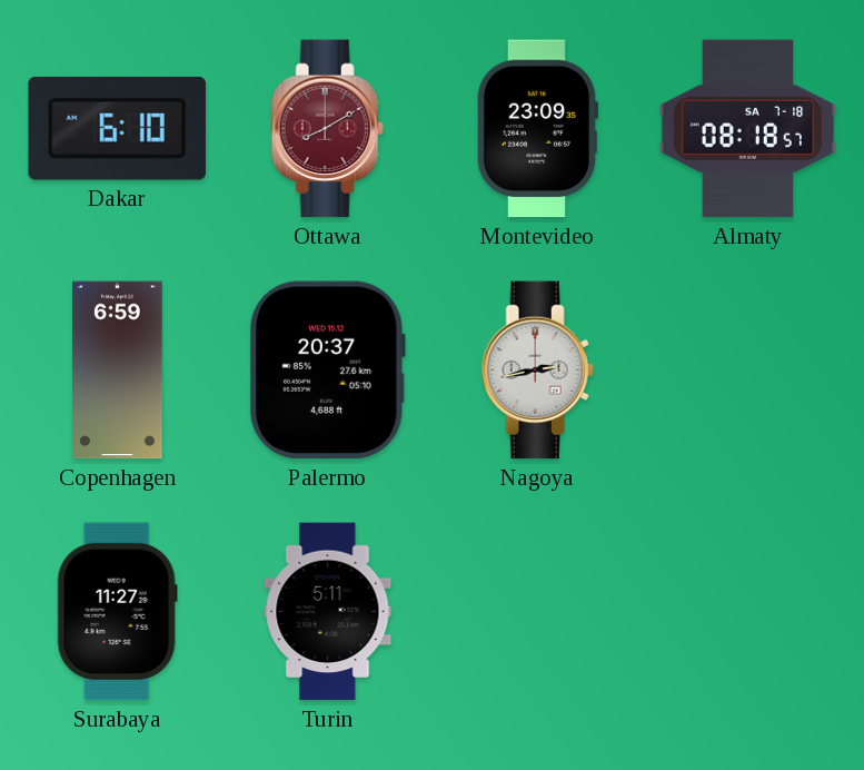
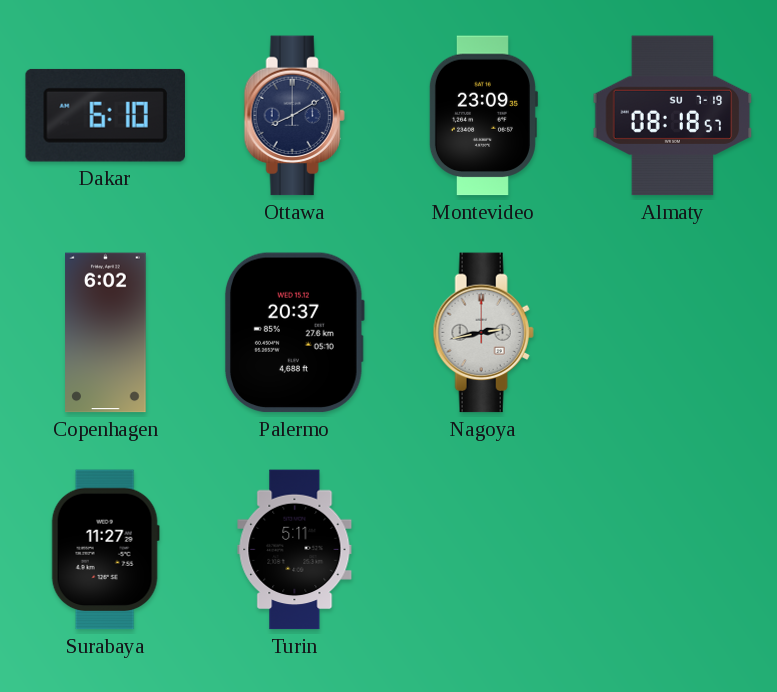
Ottawa dial: burgundy -> navy
Almaty date: SA 7-18 -> SU 7-19
Copenhagen: 6:59 -> 6:02
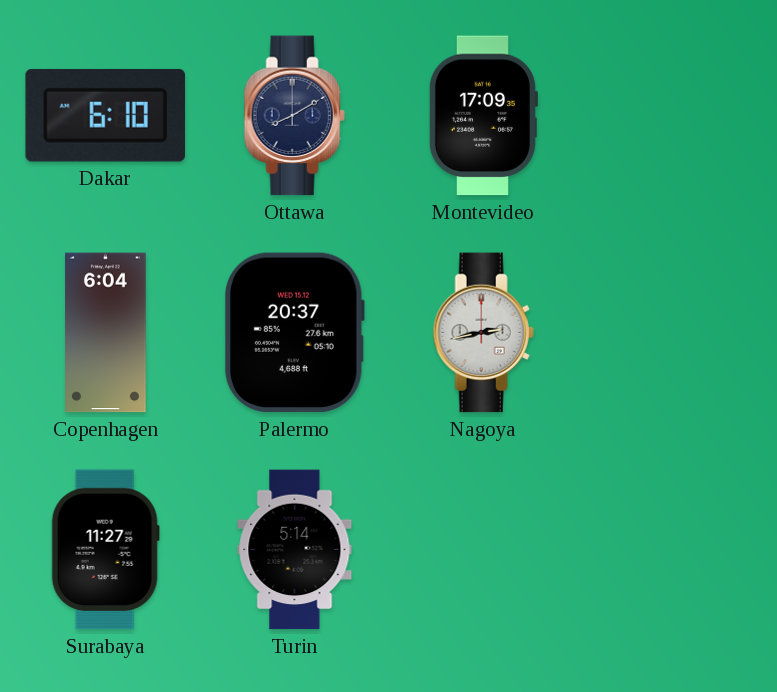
Montevideo: 23:09 -> 17:09
Almaty: 08:18 -> none
Copenhagen: 6:02 -> 6:04
Turin: 5:11 -> 5:14
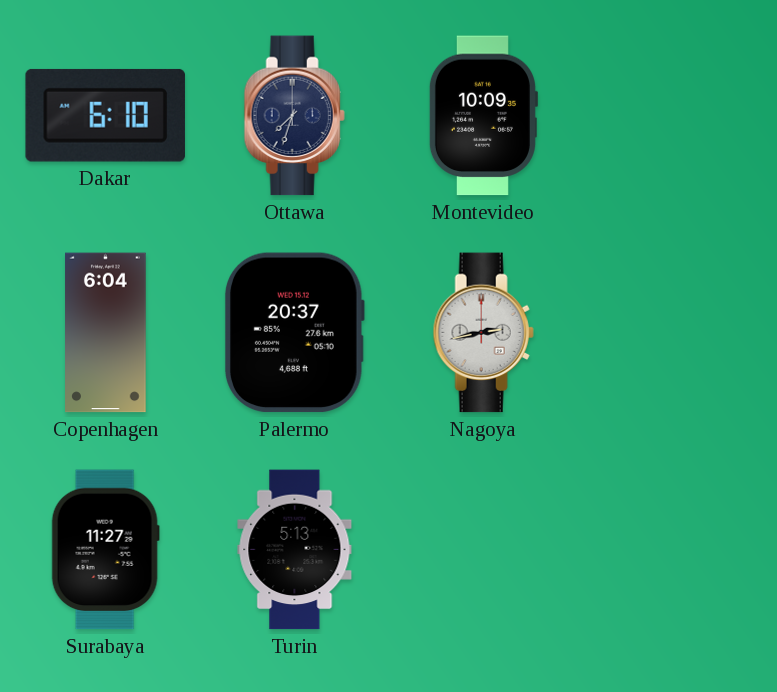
Ottawa: 8:10 -> 7:33
Montevideo: 17:09 -> 10:09
Turin: 5:14 -> 5:13
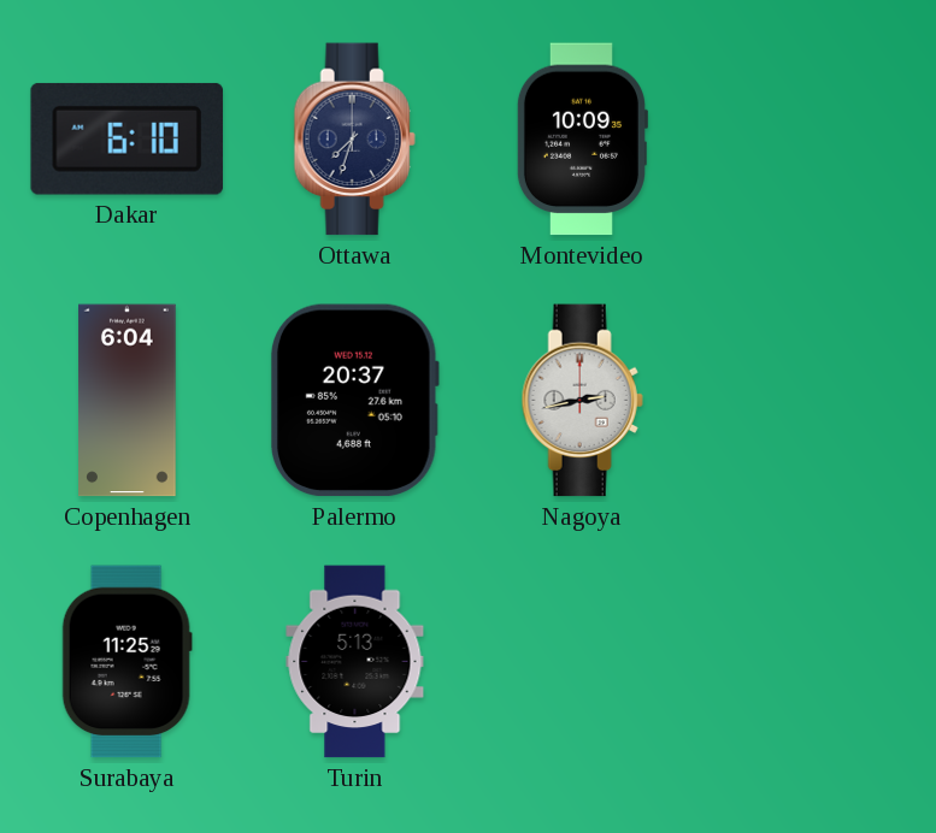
Surabaya: 11:27 -> 11:25
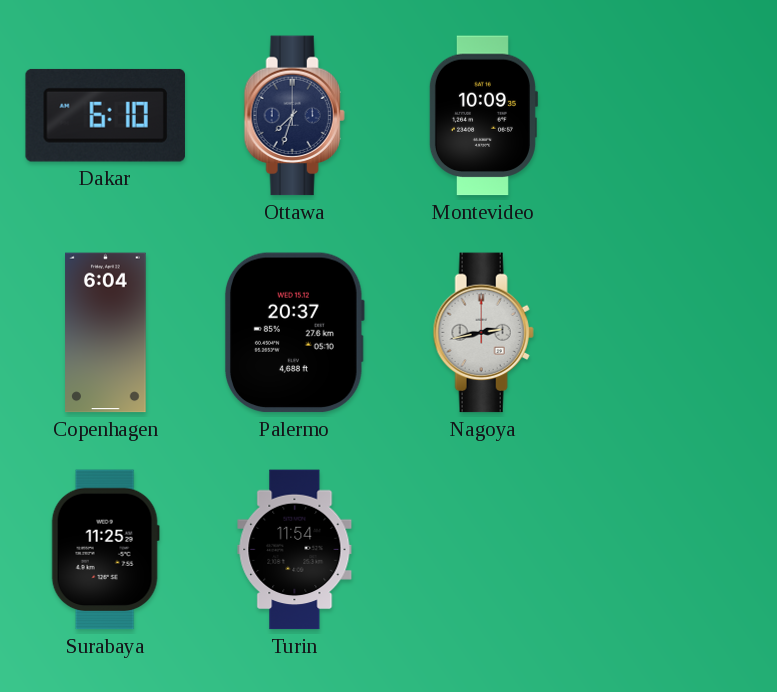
Turin: 5:13 -> 11:54
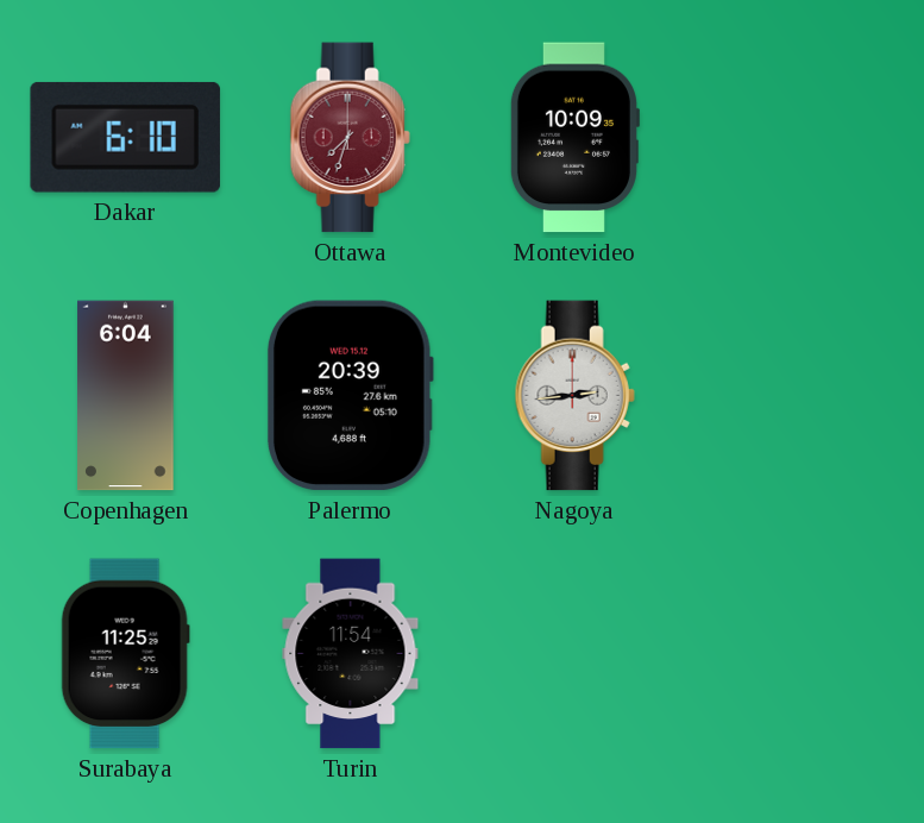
Ottawa dial: navy -> burgundy
Palermo: 20:37 -> 20:39
Nagoya: 2:43 -> 2:44
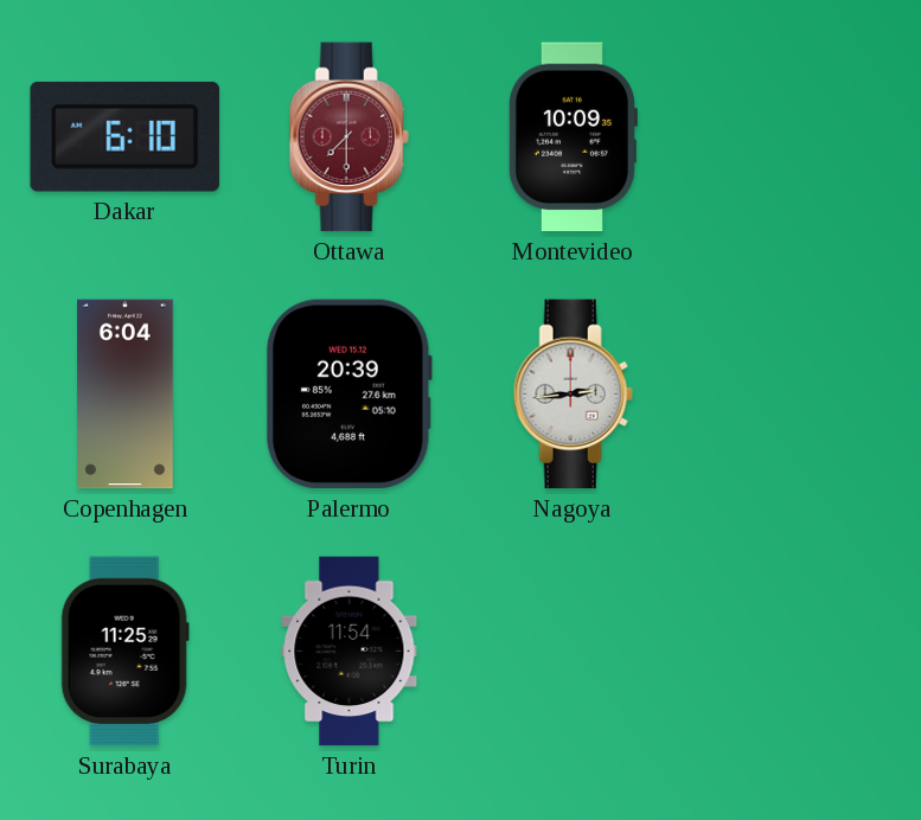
Ottawa: 7:33 -> 7:30
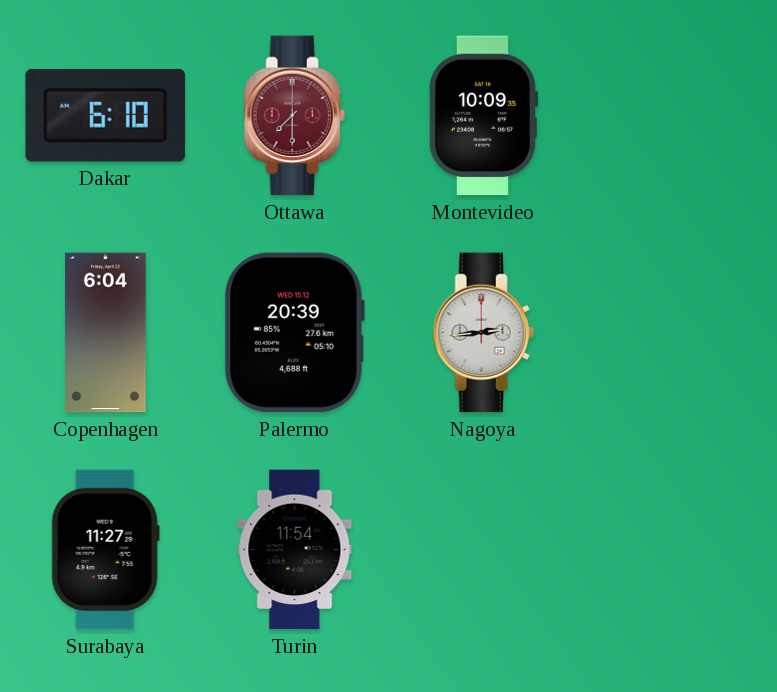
Surabaya: 11:25 -> 11:27
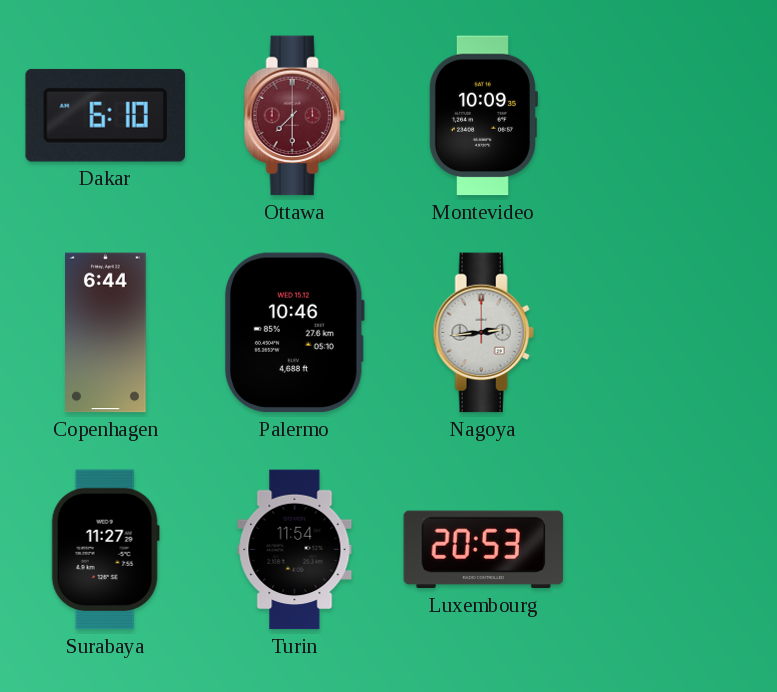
Copenhagen: 6:04 -> 6:44
Palermo: 20:39 -> 10:46
Luxembourg: none -> 20:53
